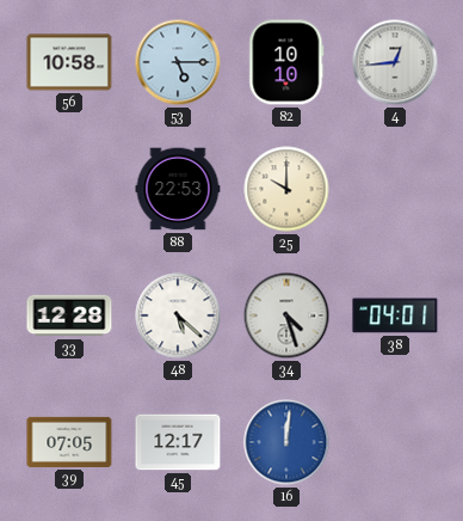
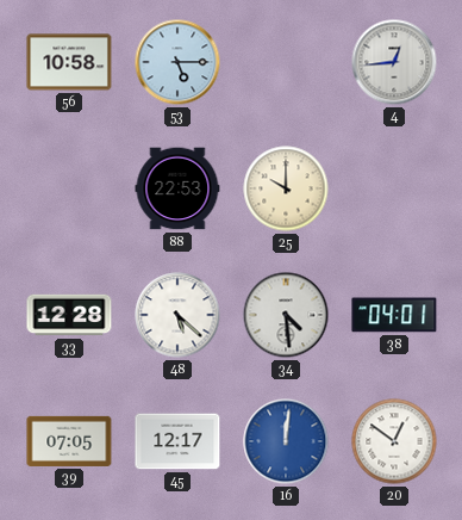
82: 10:10 -> none
34: 4:27 -> 4:29
20: none -> 12:51
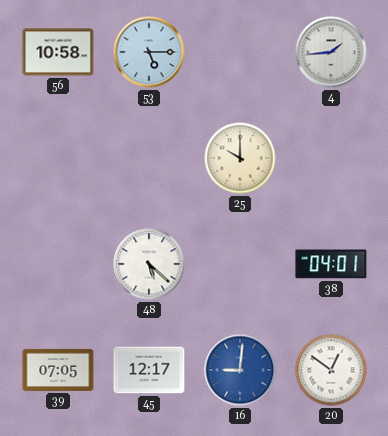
4: 12:44 -> 1:44
88: 22:53 -> none
33: 12:28 -> none
34: 4:29 -> none
16: 12:01 -> 9:01
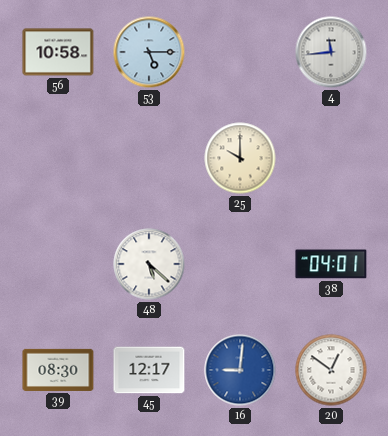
4: 1:44 -> 11:44
39: 07:05 -> 08:30
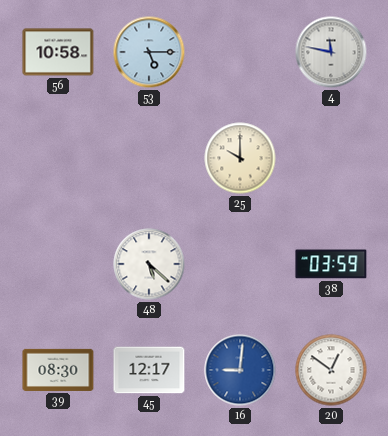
4: 11:44 -> 11:47
38: 04:01 -> 03:59
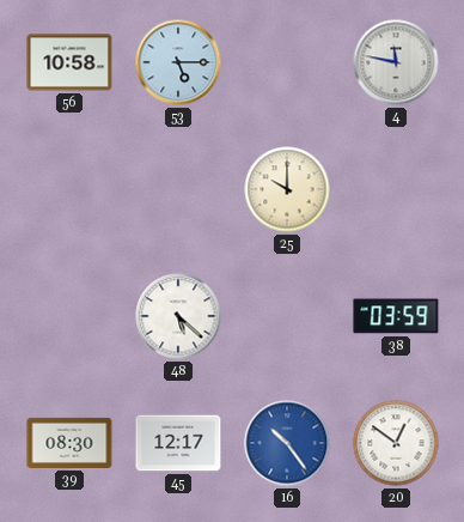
16: 9:01 -> 10:24
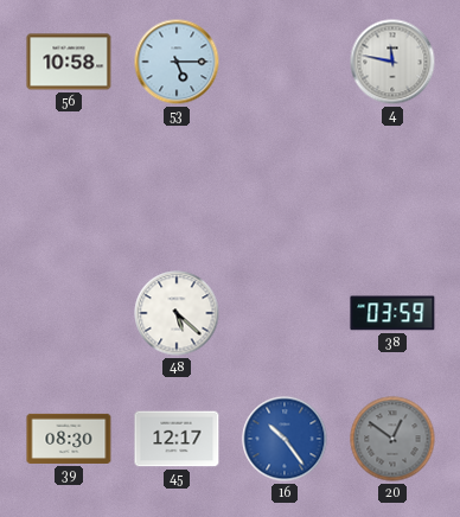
25: 10:00 -> none
20 dial: white -> grey
